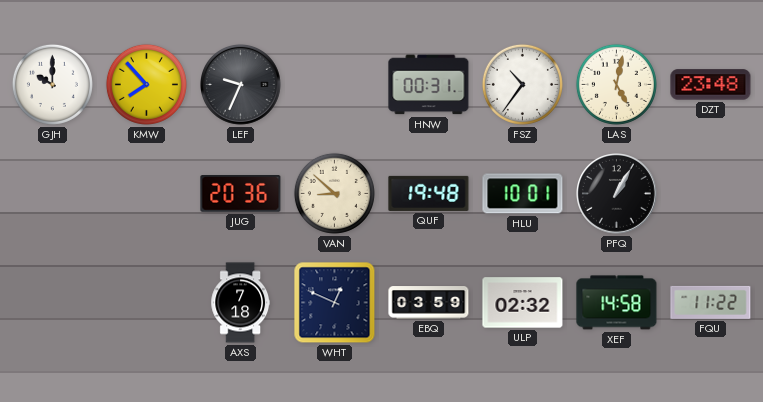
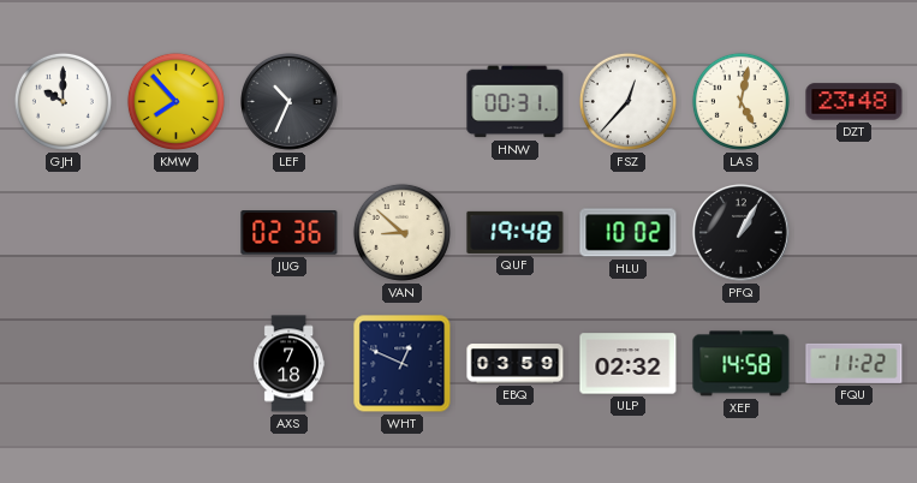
LEF: 9:34 -> 10:34
FSZ: 10:36 -> 12:37
JUG: 20:36 -> 02:36
HLU: 10:01 -> 10:02
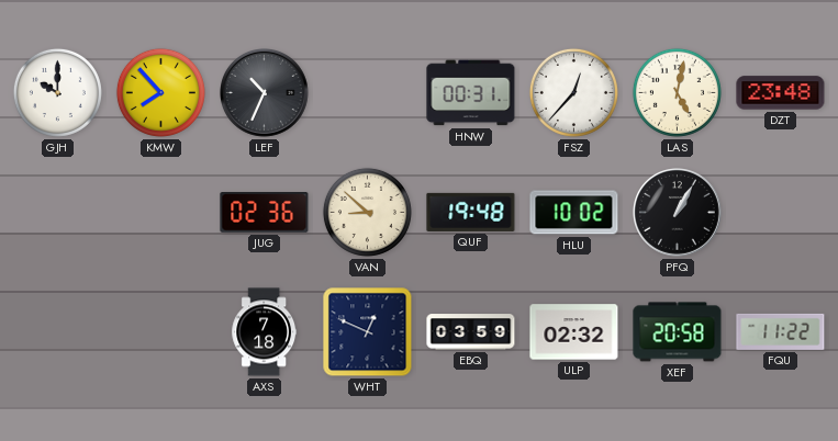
XEF: 14:58 -> 20:58
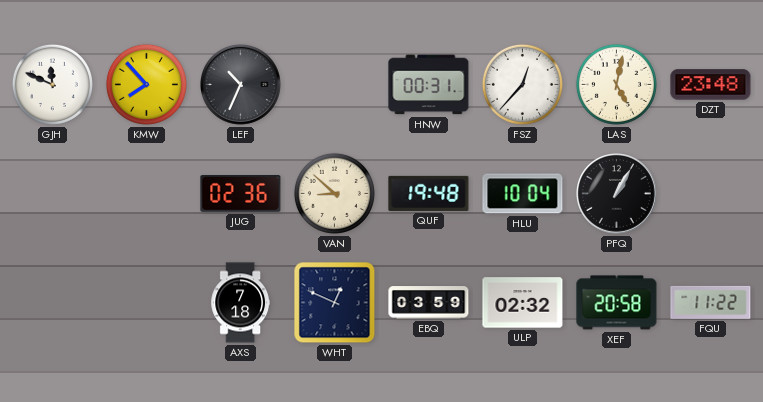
GJH: 10:00 -> 11:49
HLU: 10:02 -> 10:04
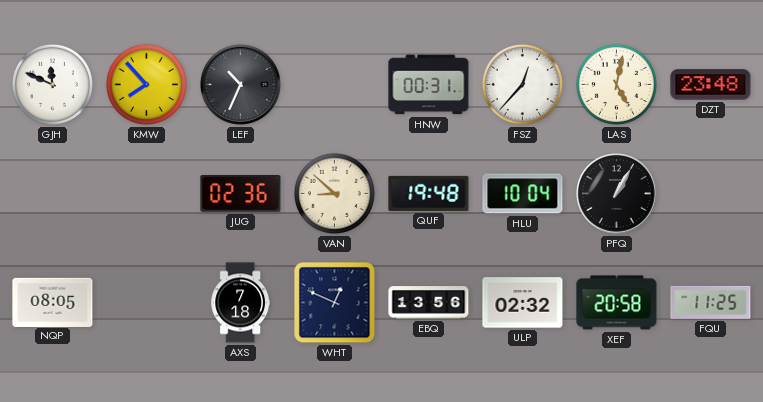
NQP: none -> 08:05
EBQ: 03:59 -> 13:56
FQU: 11:22 -> 11:25
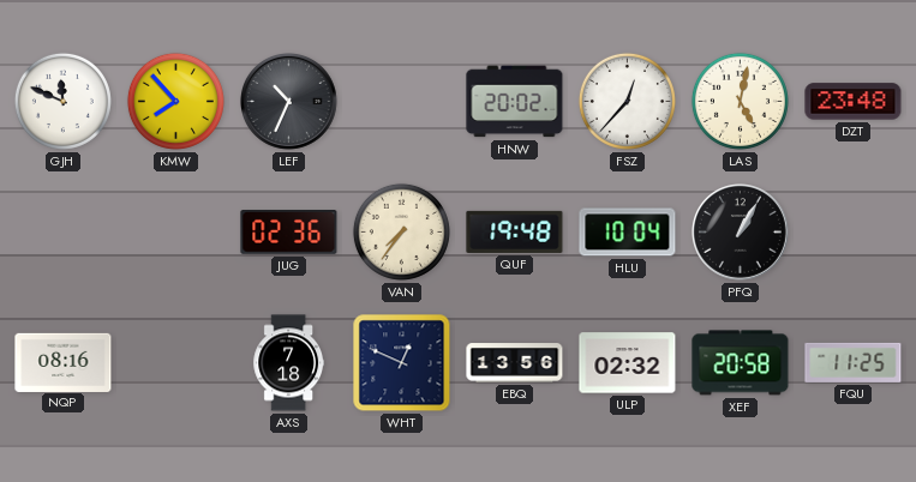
HNW: 00:31 -> 20:02
VAN: 8:52 -> 7:36
NQP: 08:05 -> 08:16
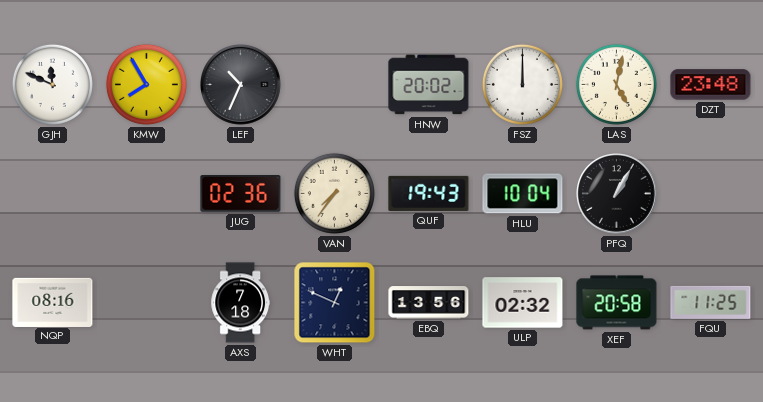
KMW: 7:53 -> 7:55
FSZ: 12:37 -> 12:00
QUF: 19:48 -> 19:43
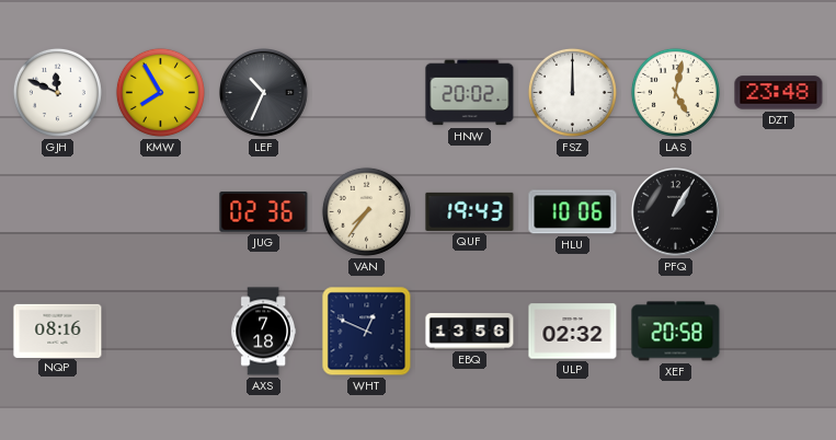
HLU: 10:04 -> 10:06
FQU: 11:25 -> none
